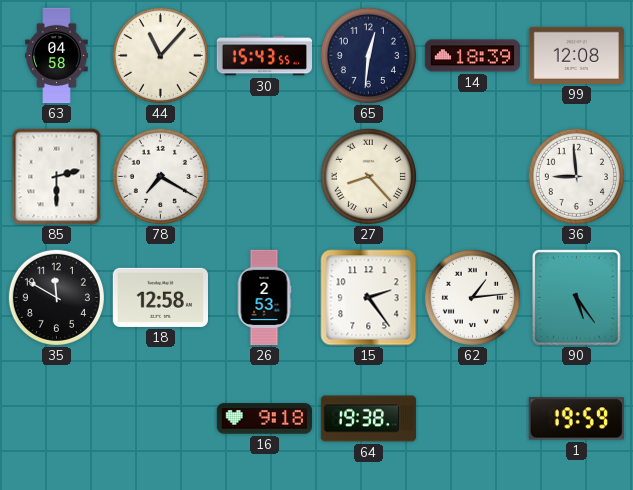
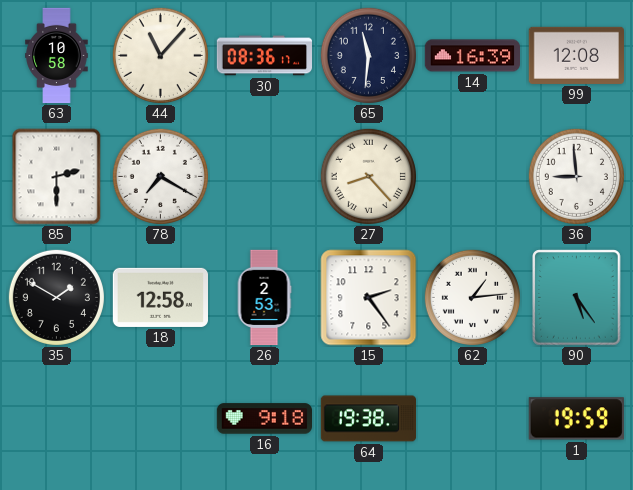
63: 04:58 -> 10:58
30: 15:43 -> 08:36
65: 12:31 -> 11:31
14: 18:39 -> 16:39
35: 11:50 -> 1:50
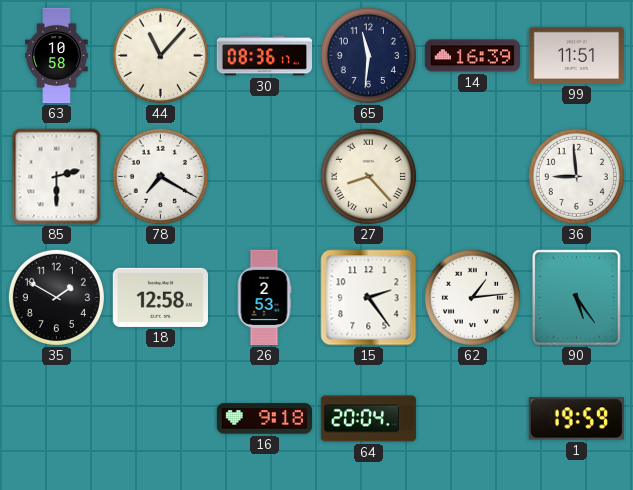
99: 12:08 -> 11:51
64: 19:38 -> 20:04
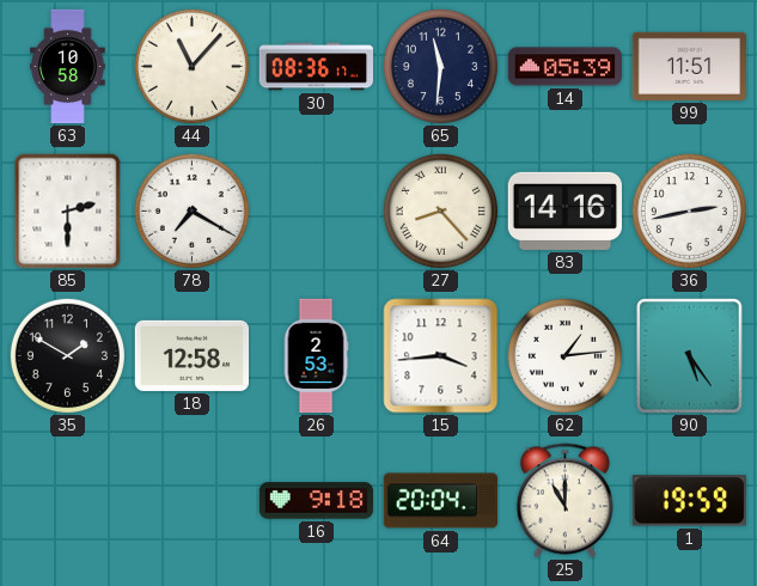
14: 16:39 -> 05:39
83: none -> 14:16
36: 8:59 -> 2:43
15: 2:24 -> 3:44
25: none -> 11:00
